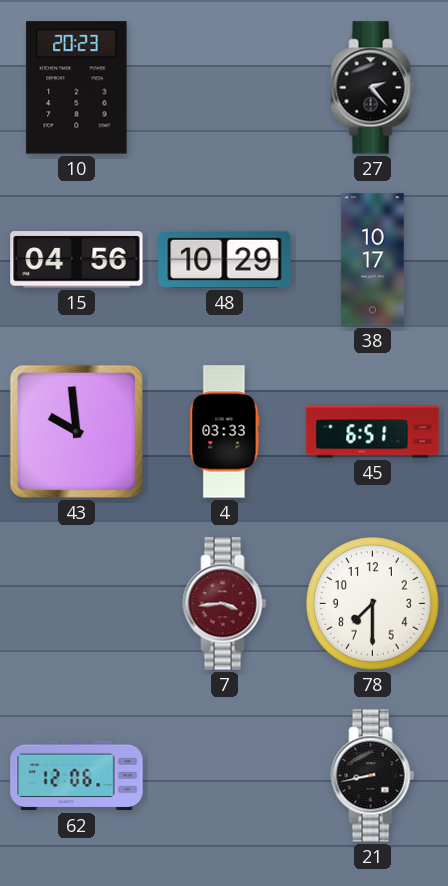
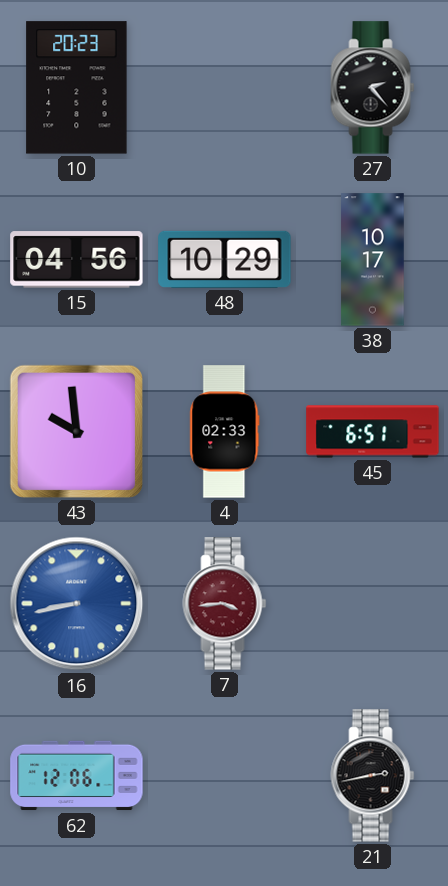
4: 03:33 -> 02:33
16: none -> 8:43
78: 7:30 -> none
21: 8:43 -> 2:43
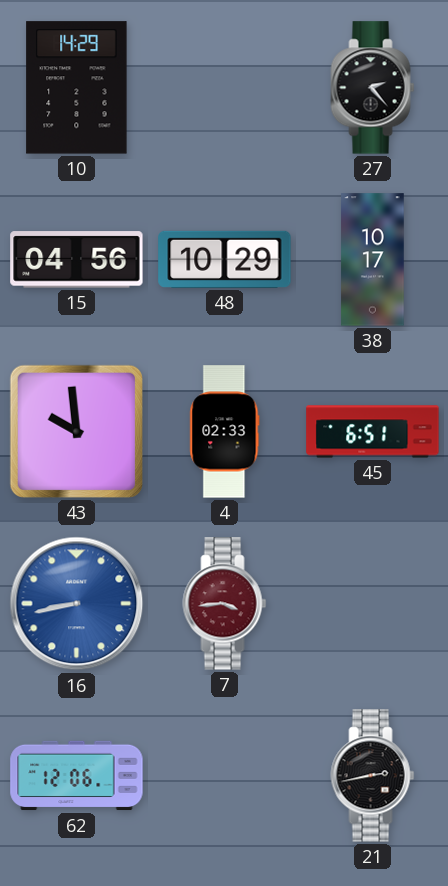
10: 20:23 -> 14:29
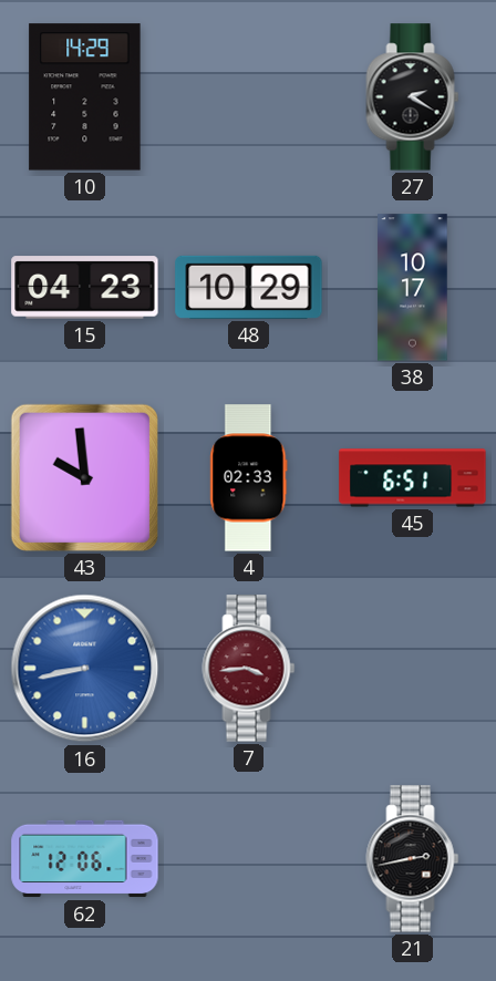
27: 2:23 -> 2:20
15: 04:56 -> 04:23
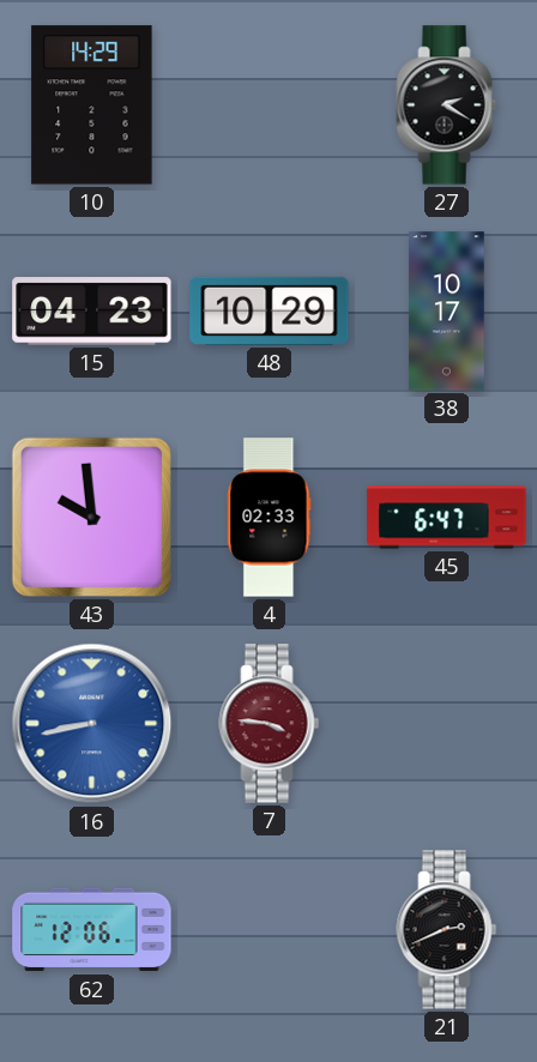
45: 6:51 -> 6:47
7: 3:44 -> 3:46
21: 2:43 -> 2:41
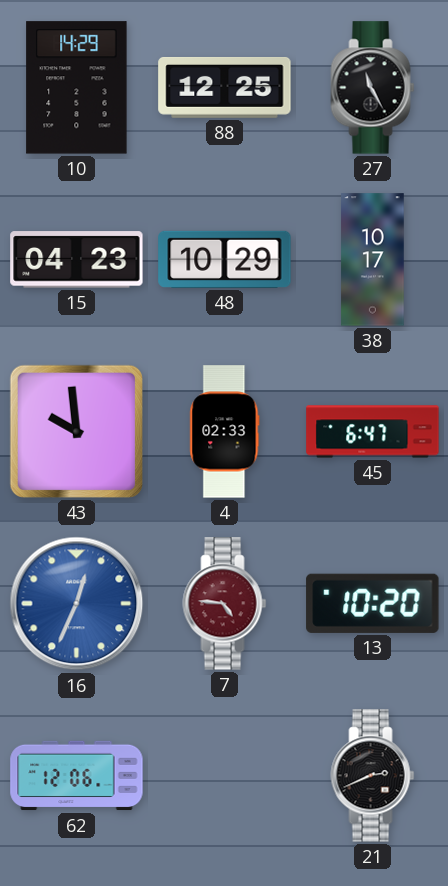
88: none -> 12:25
27: 2:20 -> 11:25
16: 8:43 -> 12:34
7: 3:46 -> 4:46
13: none -> 10:20
